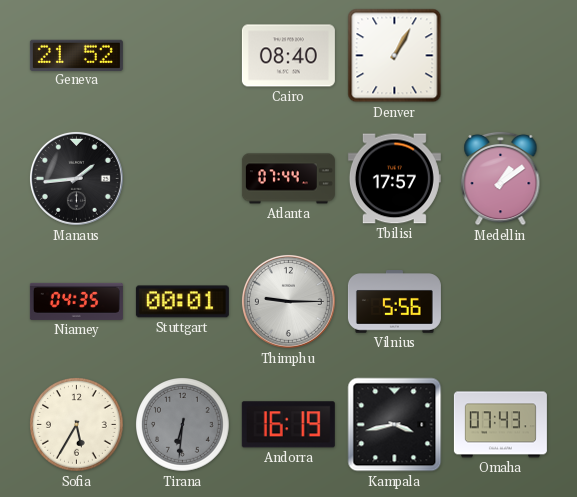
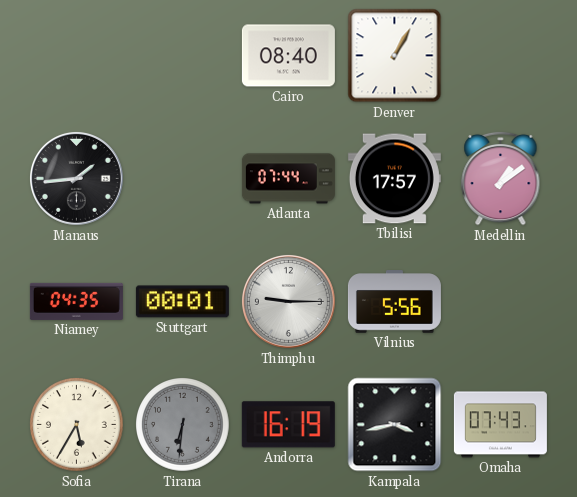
Geneva: 21:52 -> none
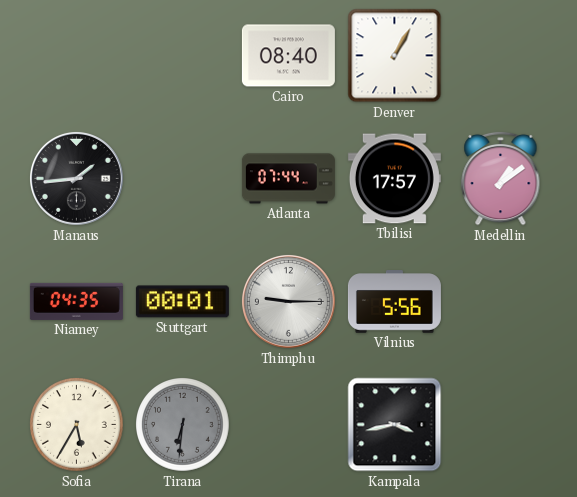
Andorra: 16:19 -> none
Omaha: 07:43 -> none
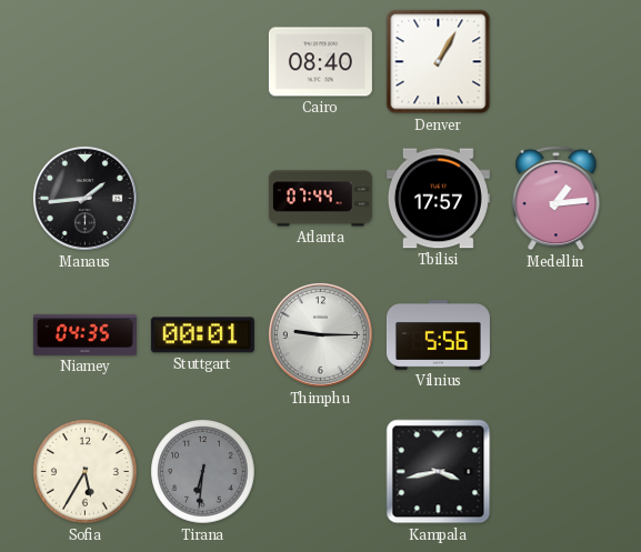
Medellin: 1:09 -> 1:14
